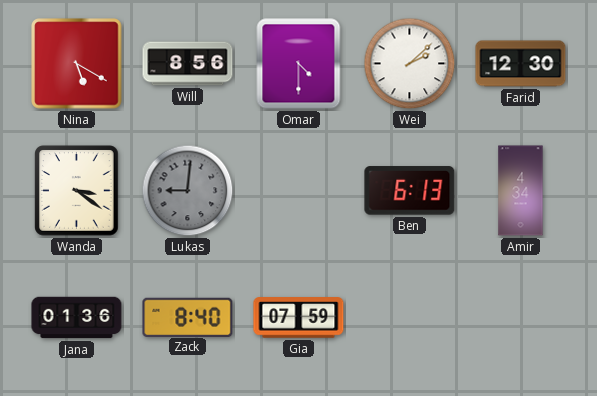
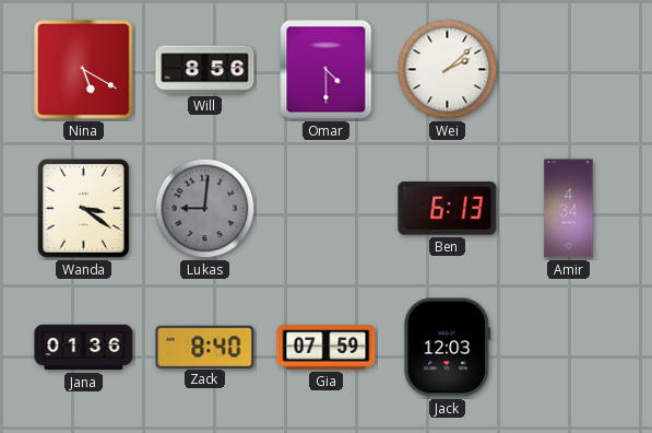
Farid: 12:30 -> none
Jack: none -> 12:03
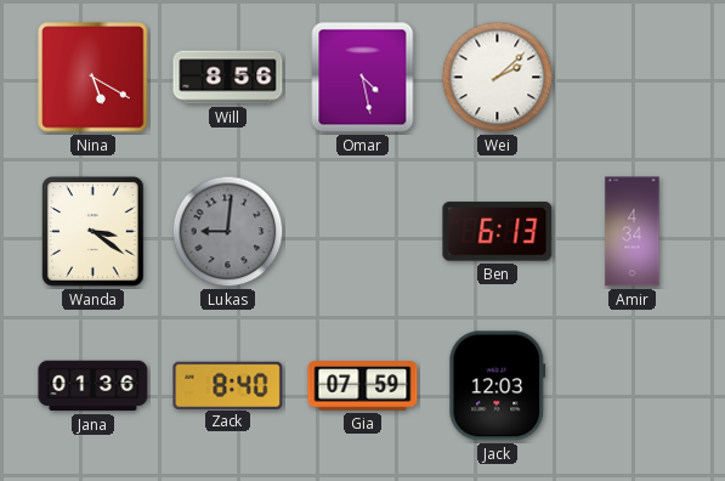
Omar: 4:30 -> 4:28
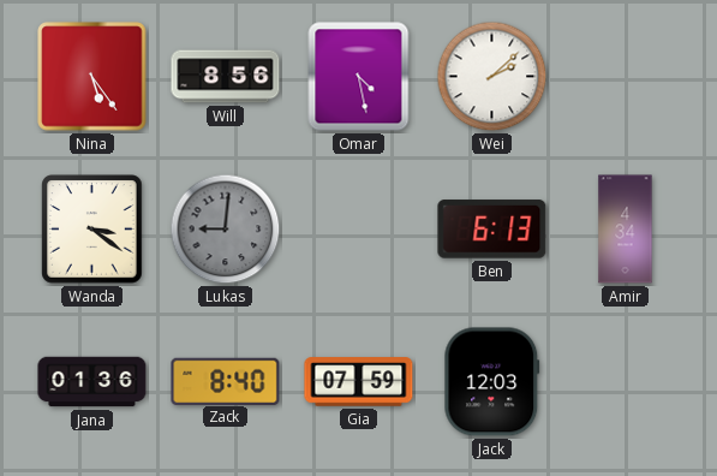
Nina: 5:20 -> 5:24
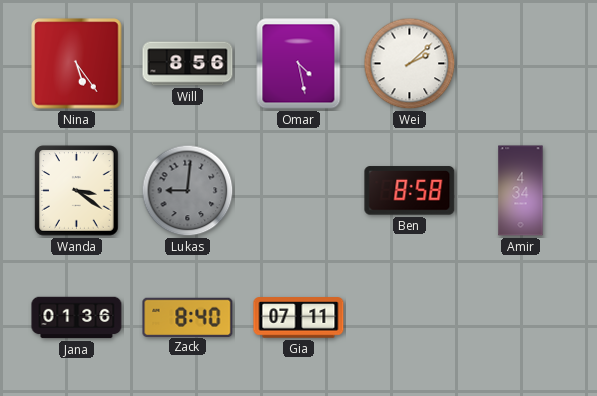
Ben: 6:13 -> 8:58
Gia: 07:59 -> 07:11
Jack: 12:03 -> none
